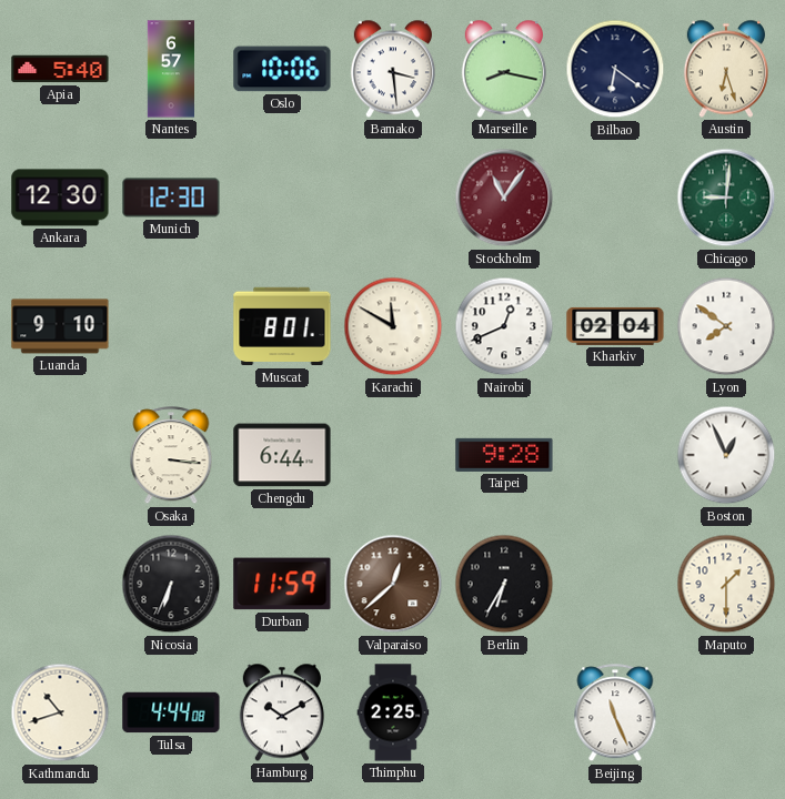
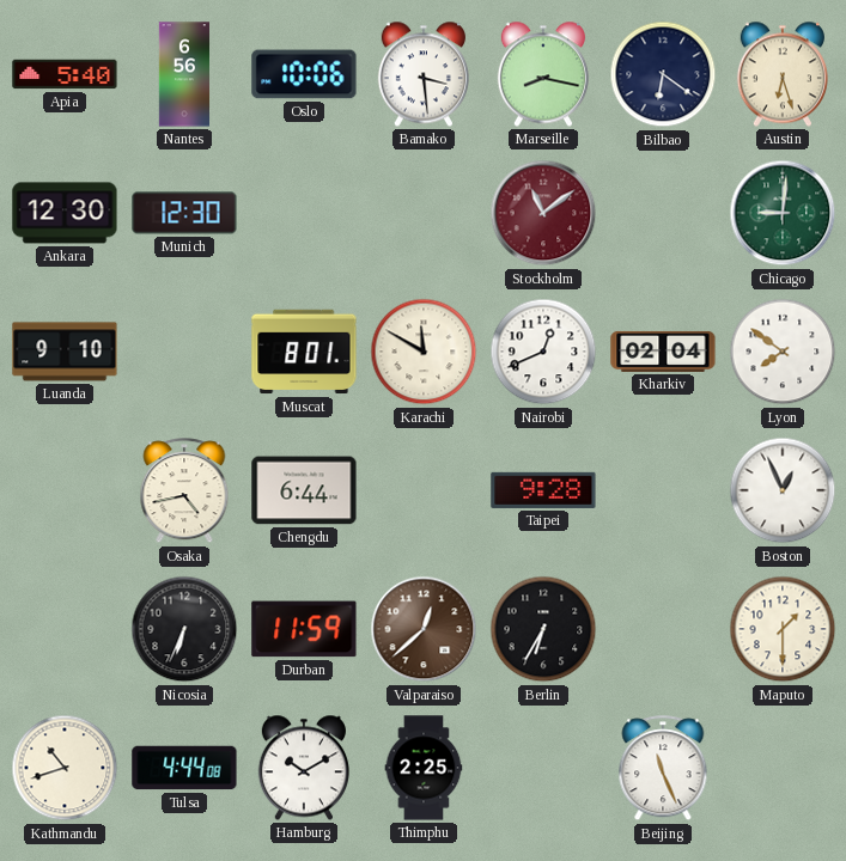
Nantes: 6:57 -> 6:56
Stockholm: 11:06 -> 11:09
Osaka: 3:16 -> 4:43
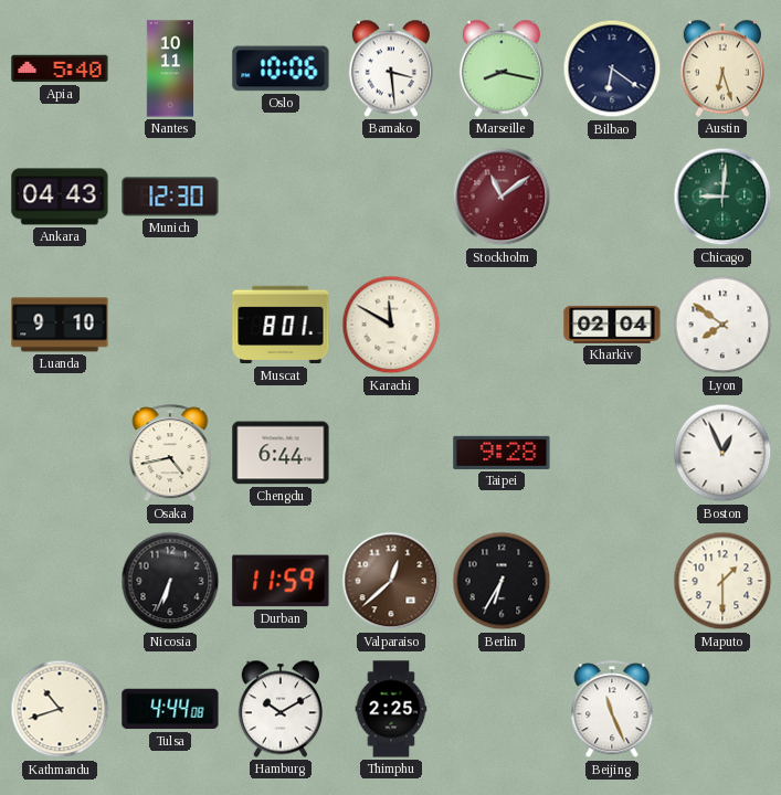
Nantes: 6:56 -> 10:11
Ankara: 12:30 -> 04:43
Nairobi: 12:41 -> none
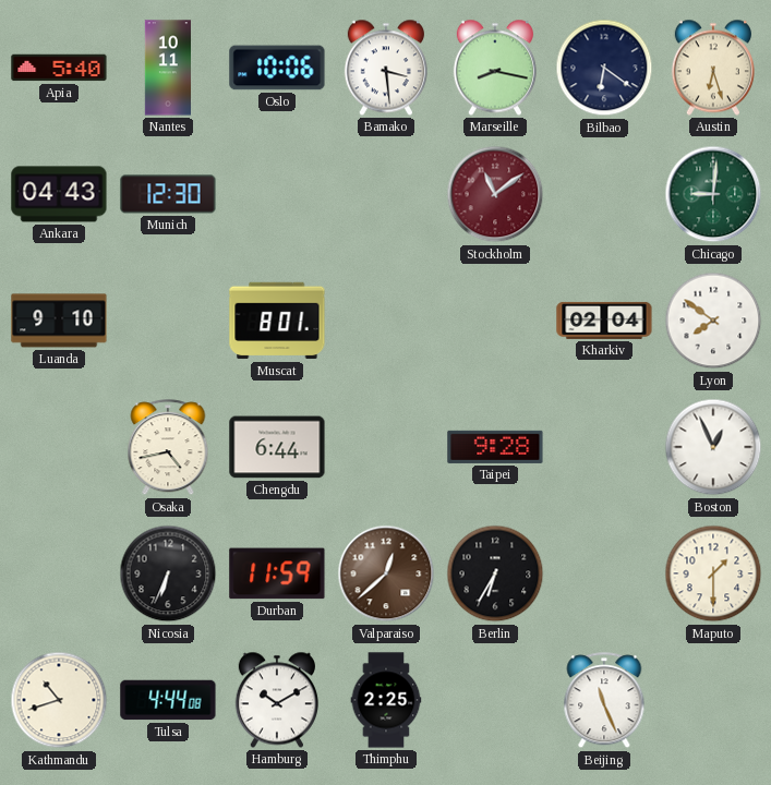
Karachi: 11:50 -> none
